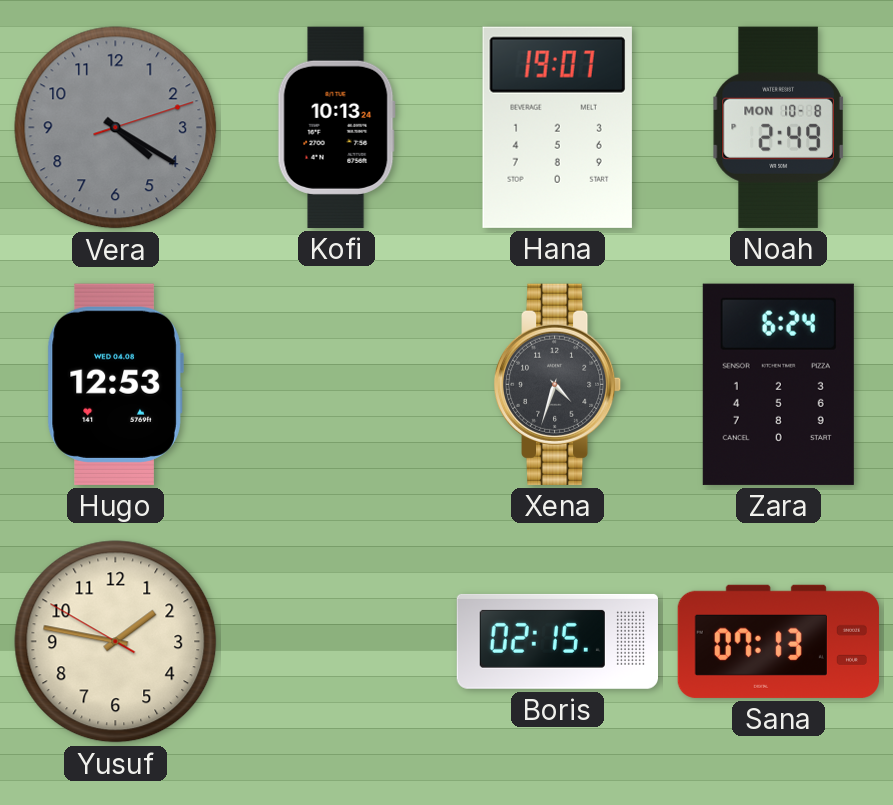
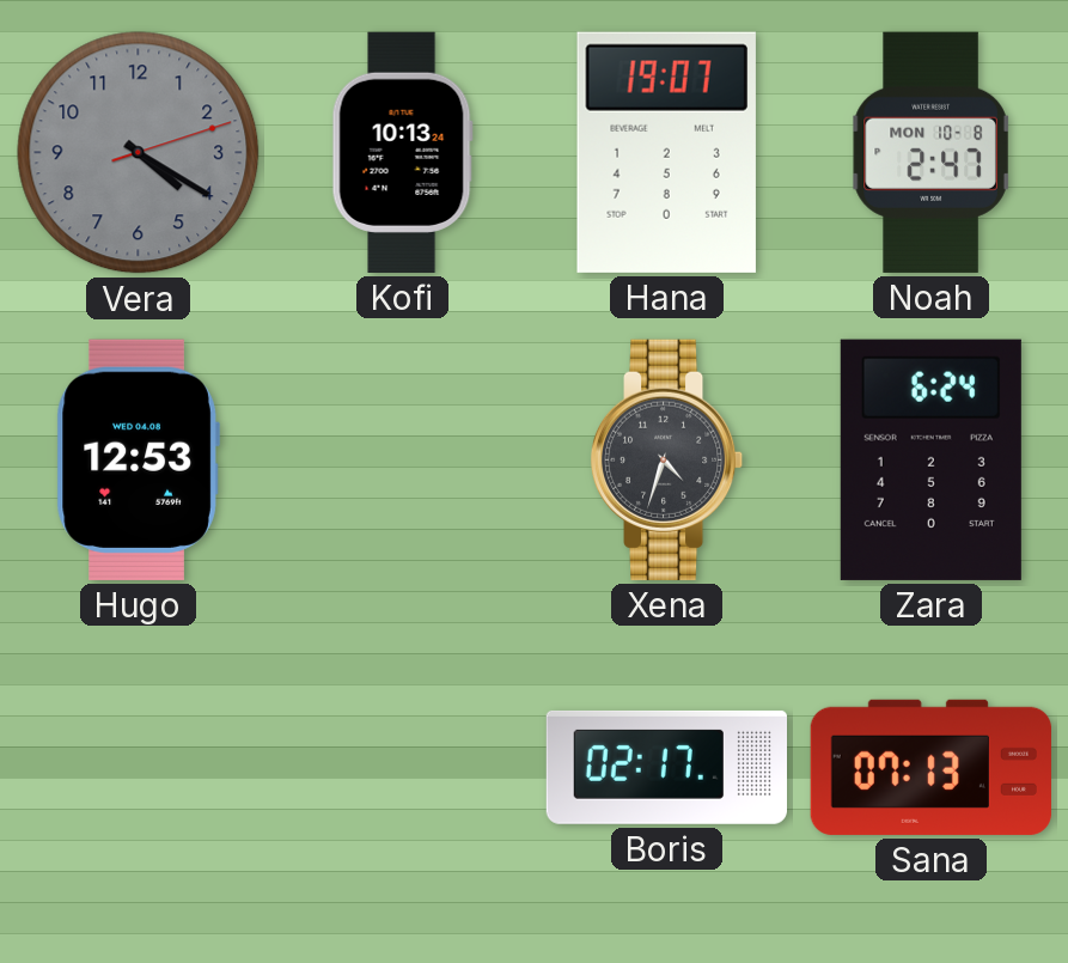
Noah: 2:49 -> 2:47
Yusuf: 1:46 -> none
Boris: 02:15 -> 02:17
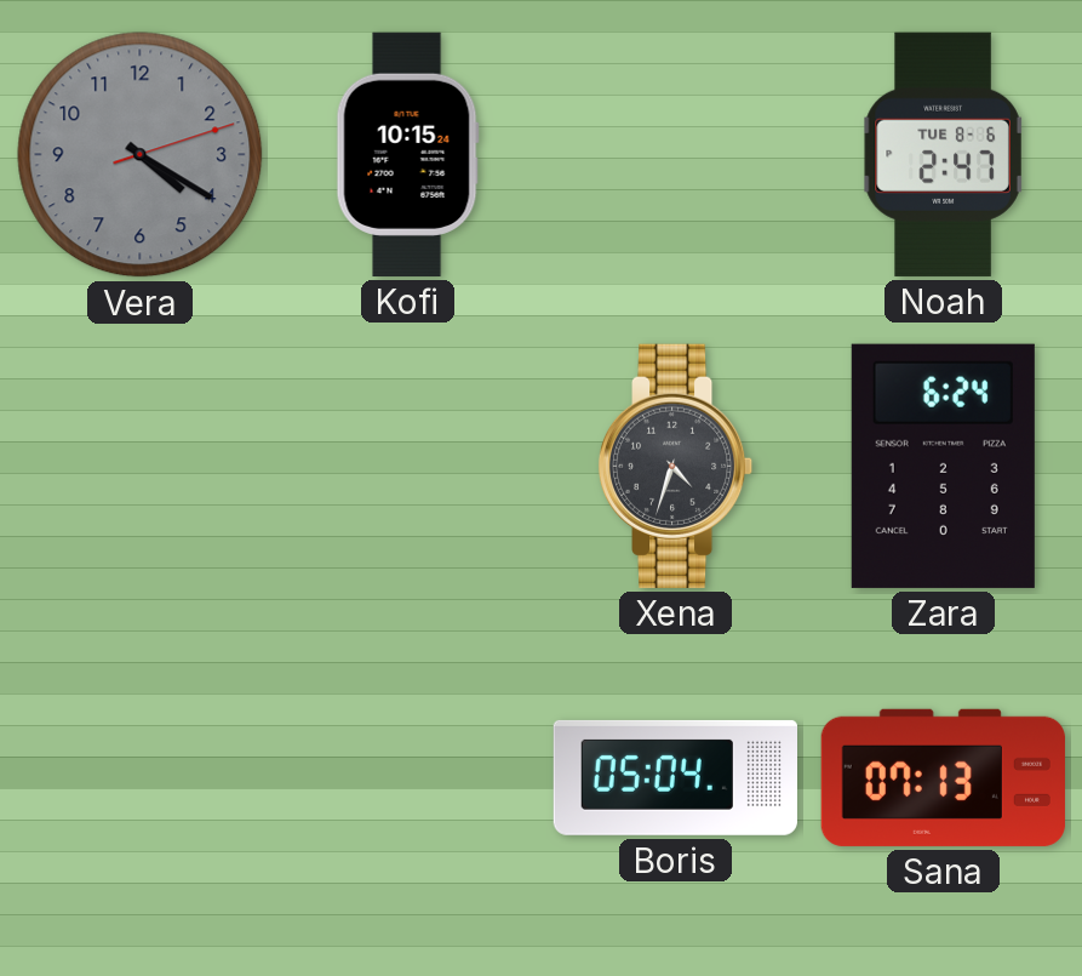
Kofi: 10:13 -> 10:15
Hana: 19:07 -> none
Noah date: MON 10-8 -> TUE 8-6
Hugo: 12:53 -> none
Boris: 02:17 -> 05:04
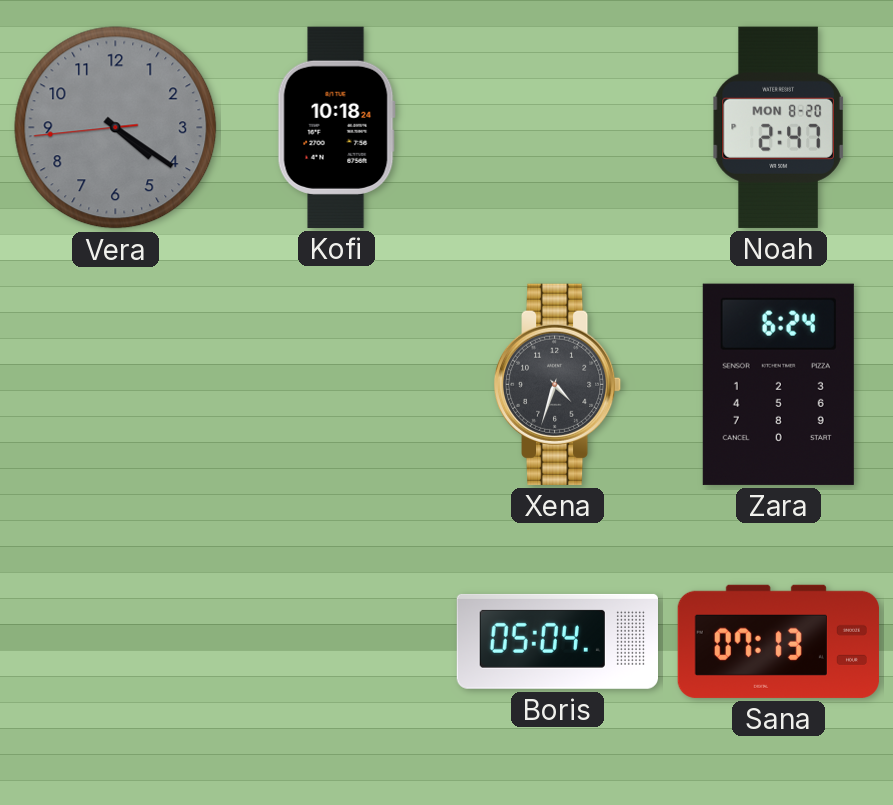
Vera: 4:20:12 -> 4:20:44
Kofi: 10:15 -> 10:18
Noah date: TUE 8-6 -> MON 8-20
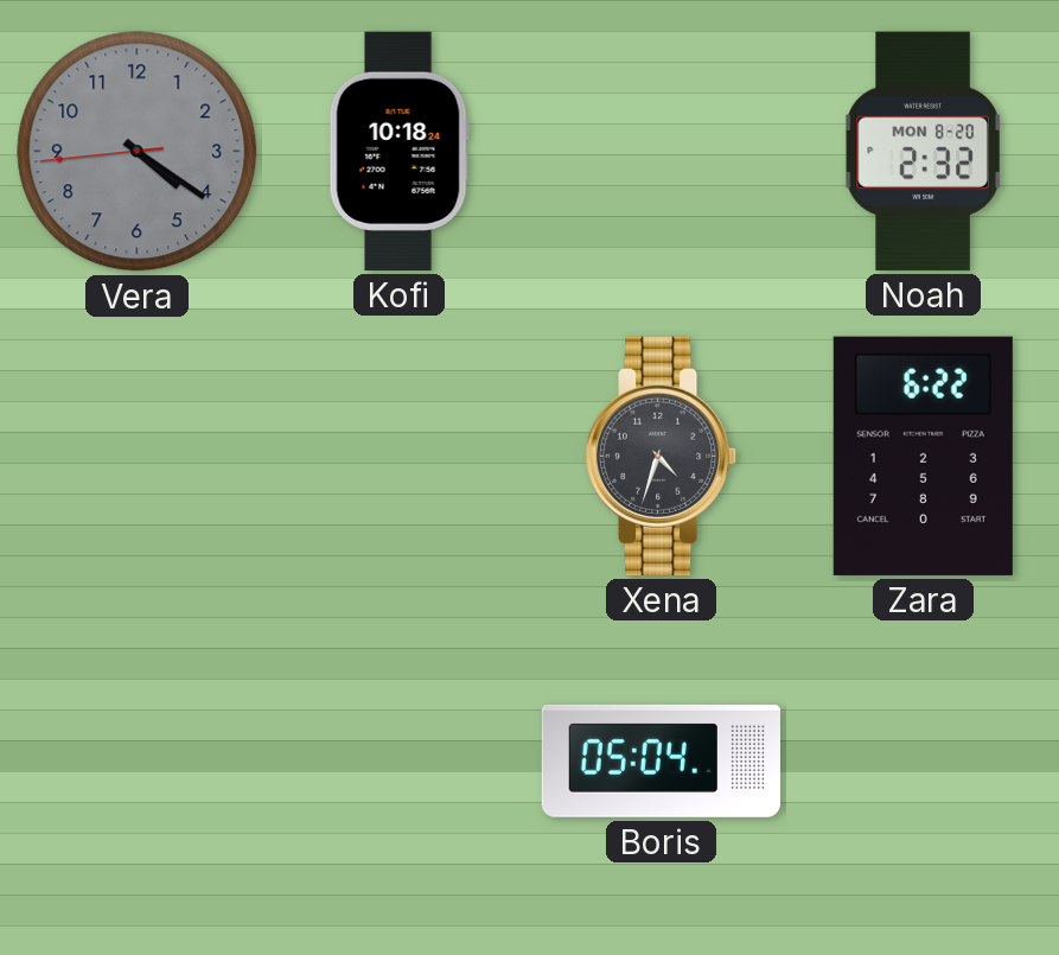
Noah: 2:47 -> 2:32
Zara: 6:24 -> 6:22
Sana: 07:13 -> none
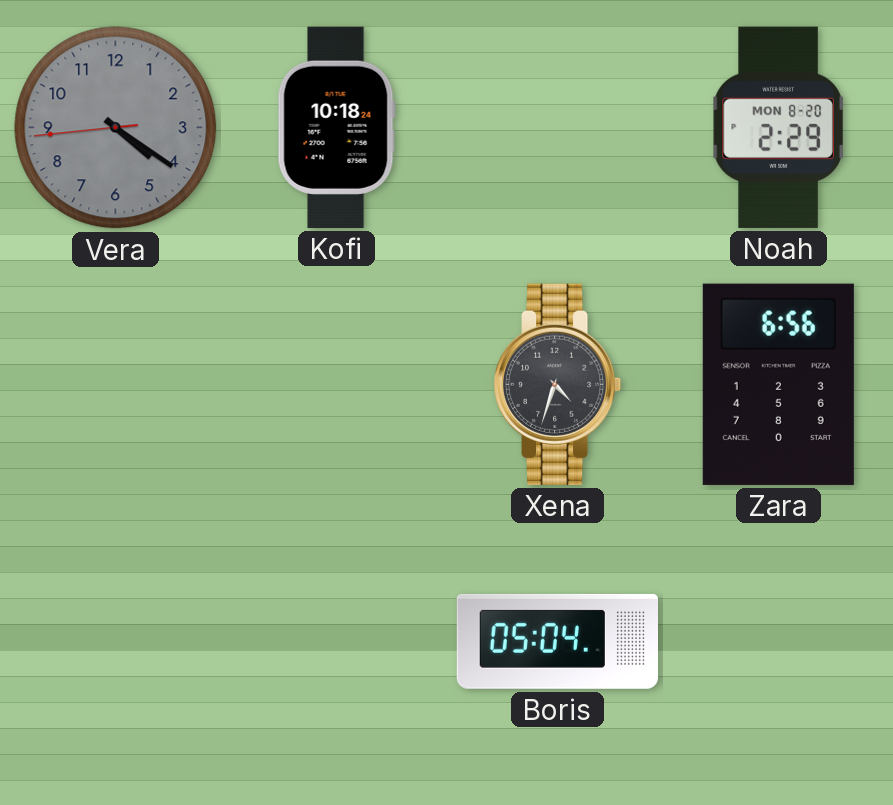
Noah: 2:32 -> 2:29
Zara: 6:22 -> 6:56
